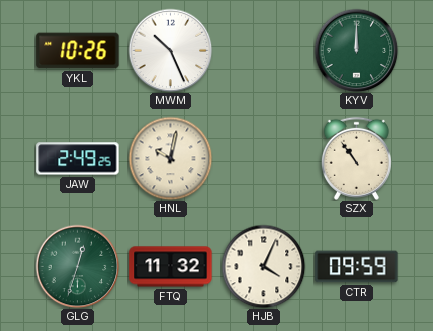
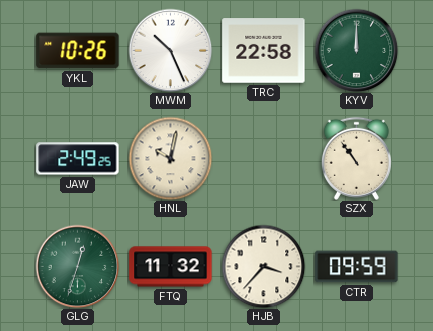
TRC: none -> 22:58
HJB: 4:04 -> 3:37
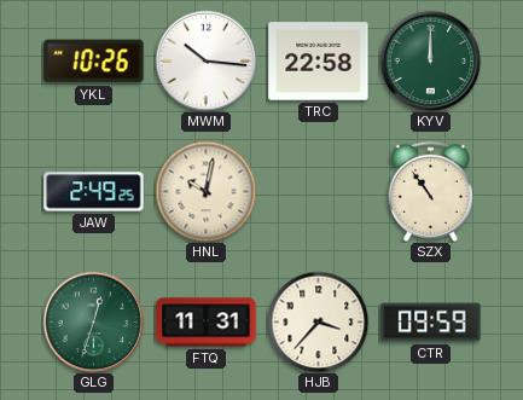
MWM: 10:26 -> 10:16
FTQ: 11:32 -> 11:31
